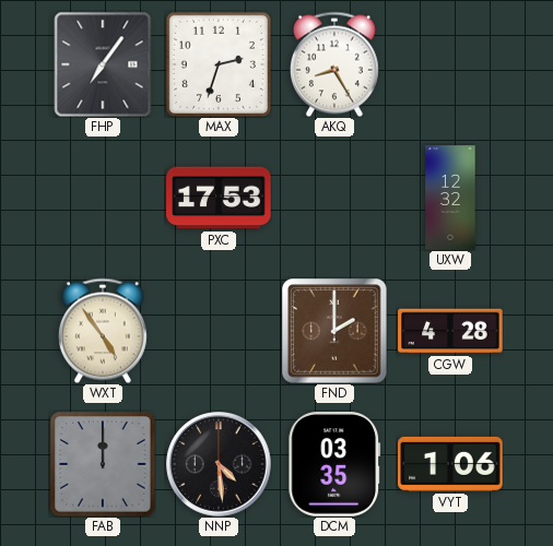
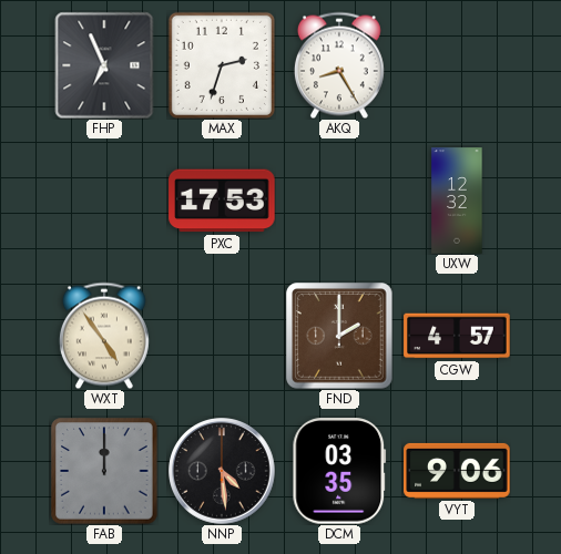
FHP: 7:06 -> 6:56
CGW: 4:28 -> 4:57
VYT: 1:06 -> 9:06
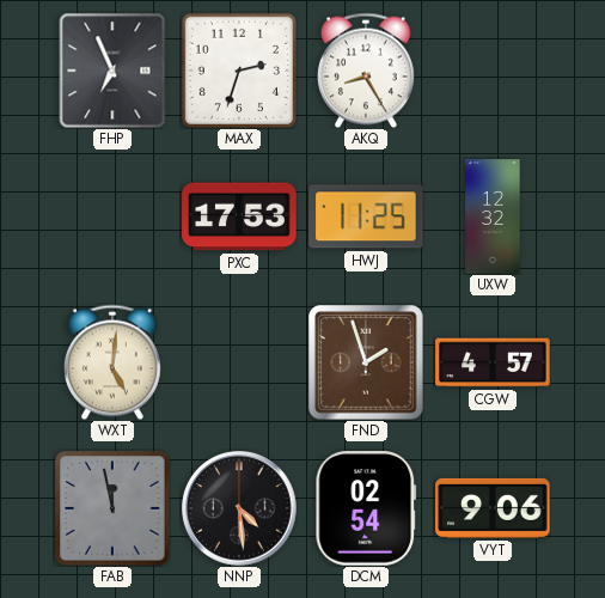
HWJ: none -> 11:25
WXT: 4:54 -> 5:01
FND: 2:00 -> 1:57
FAB: 12:00 -> 11:58
DCM: 03:35 -> 02:54
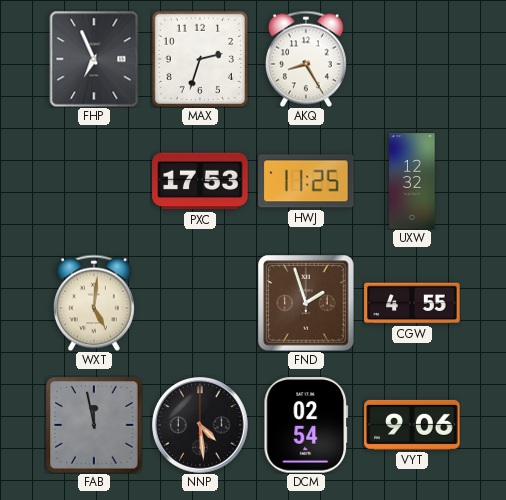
CGW: 4:57 -> 4:55
